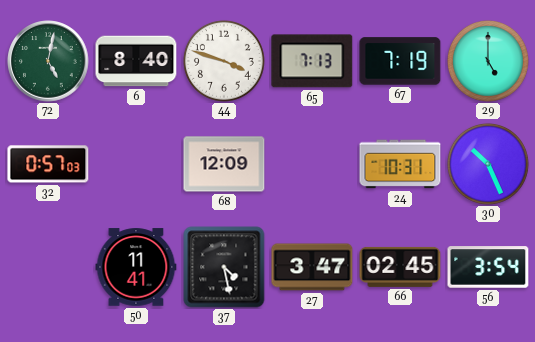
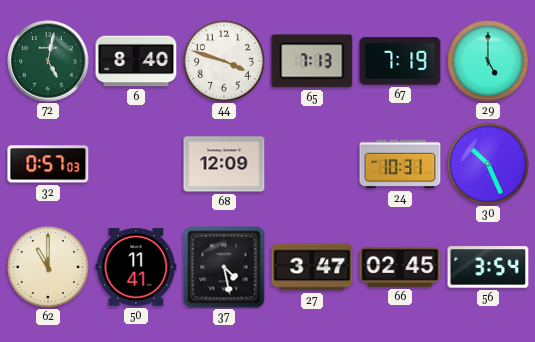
62: none -> 11:00
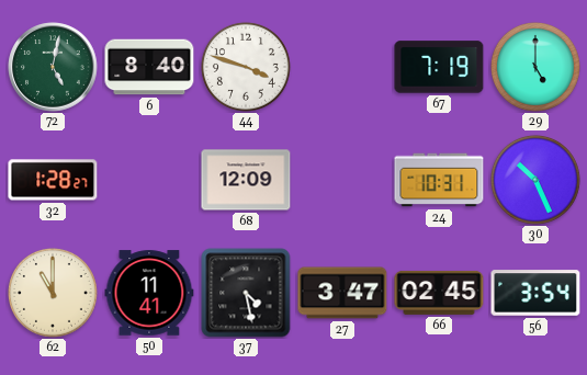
65: 7:13 -> none
32: 0:57 -> 1:28
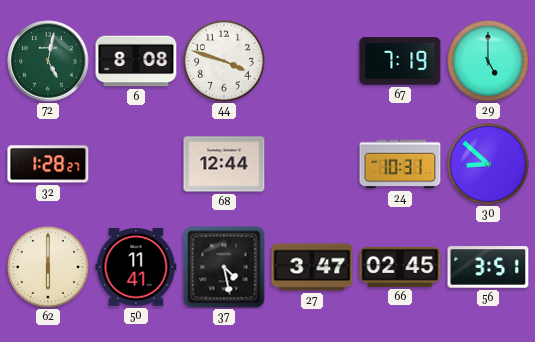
6: 8:40 -> 8:08
68: 12:09 -> 12:44
30: 10:26 -> 8:52
62: 11:00 -> 6:00
56: 3:54 -> 3:51
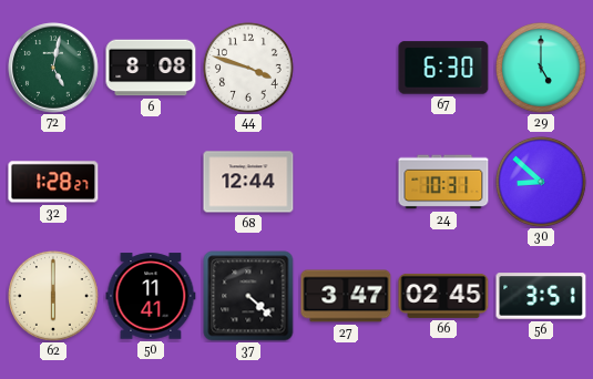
67: 7:19 -> 6:30
37: 4:28 -> 4:22
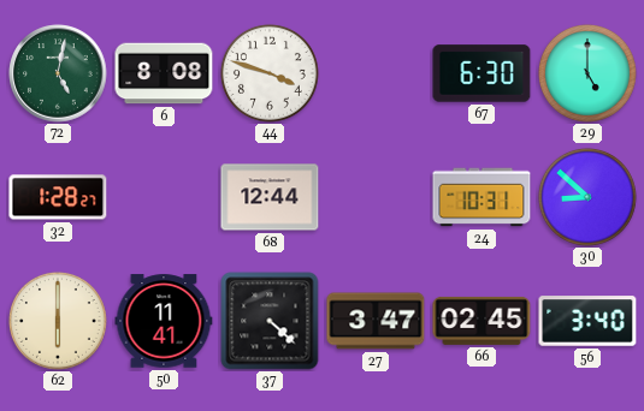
56: 3:51 -> 3:40
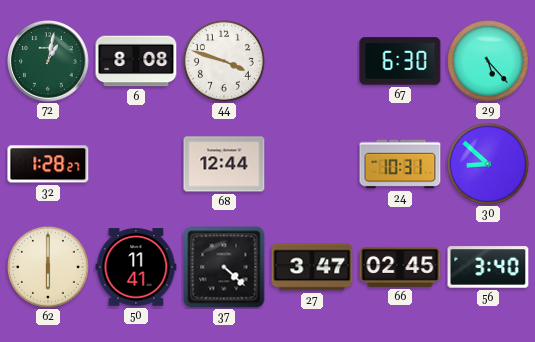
72: 5:02 -> 1:02
29: 5:00 -> 5:23
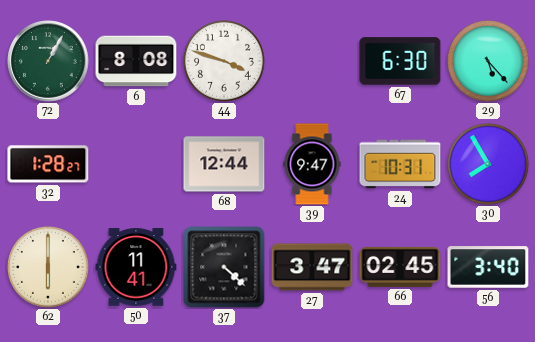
72: 1:02 -> 1:05
39: none -> 9:47
30: 8:52 -> 7:55
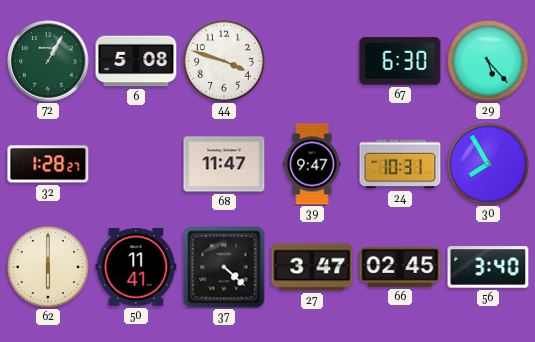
6: 8:08 -> 5:08
68: 12:44 -> 11:47
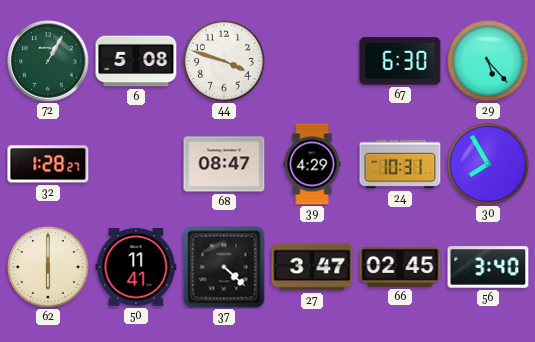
68: 11:47 -> 08:47
39: 9:47 -> 4:29
